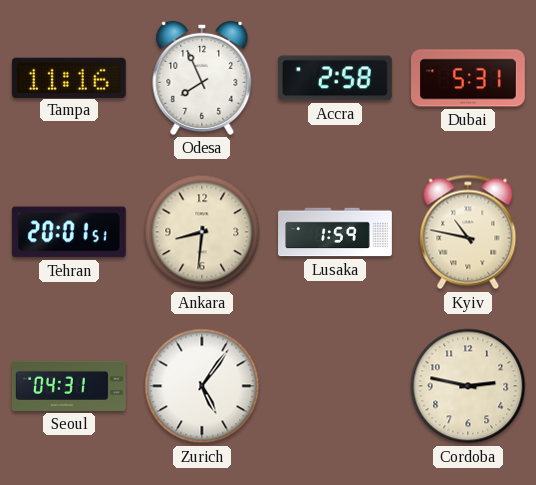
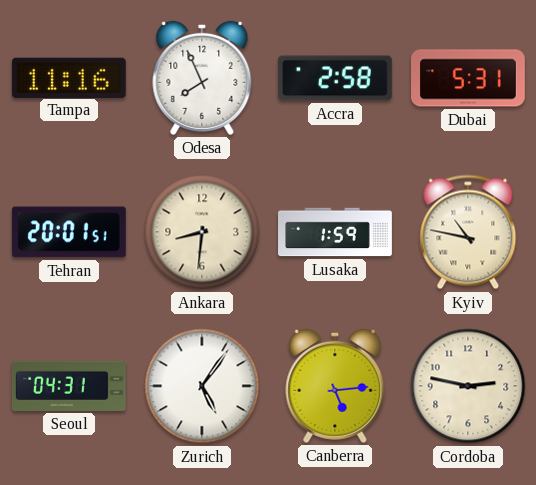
Canberra: none -> 5:14
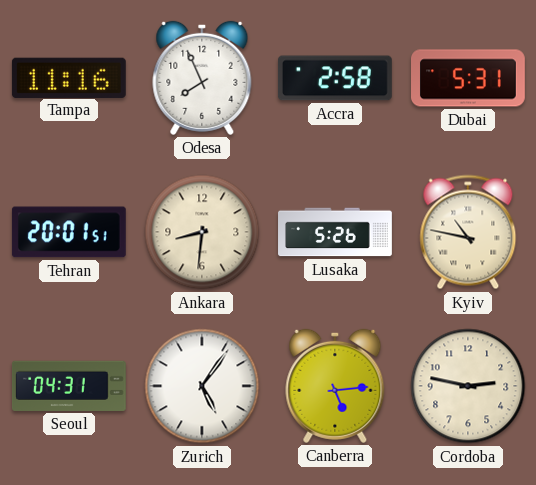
Lusaka: 1:59 -> 5:26
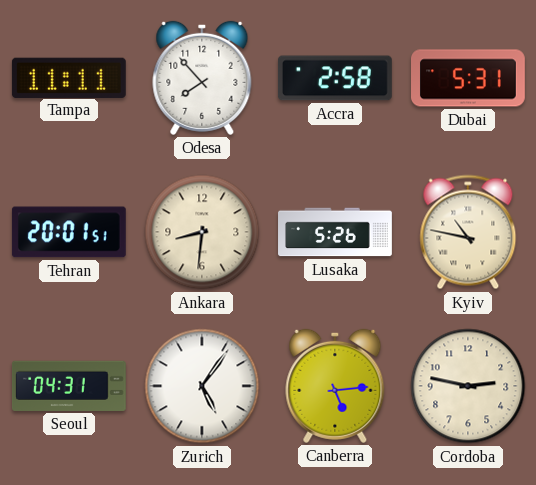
Tampa: 11:16 -> 11:11
Odesa: 7:56 -> 7:53
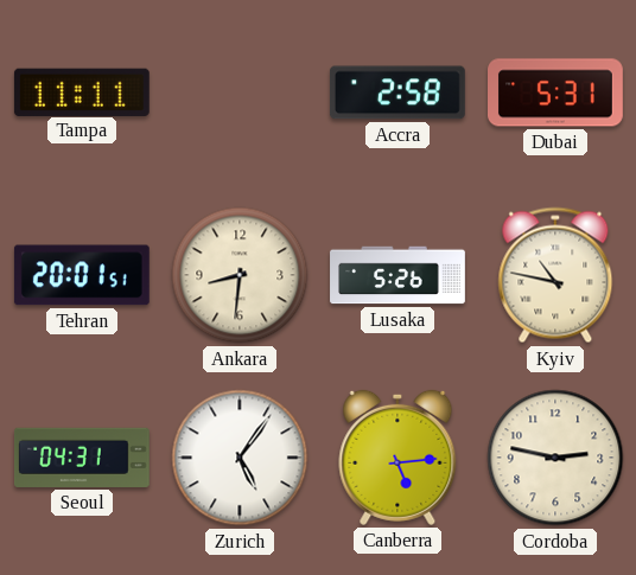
Odesa: 7:53 -> none
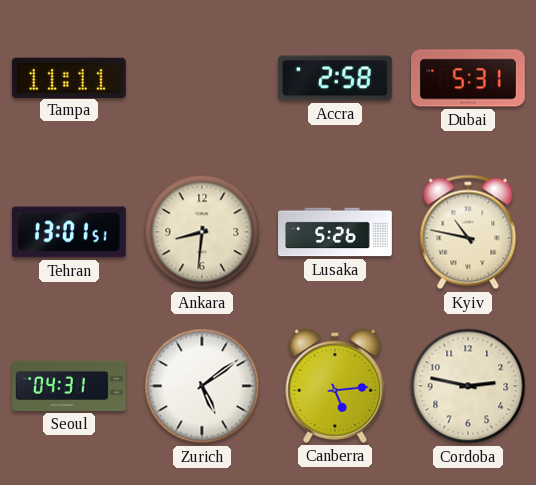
Tehran: 20:01 -> 13:01
Zurich: 5:06 -> 5:09
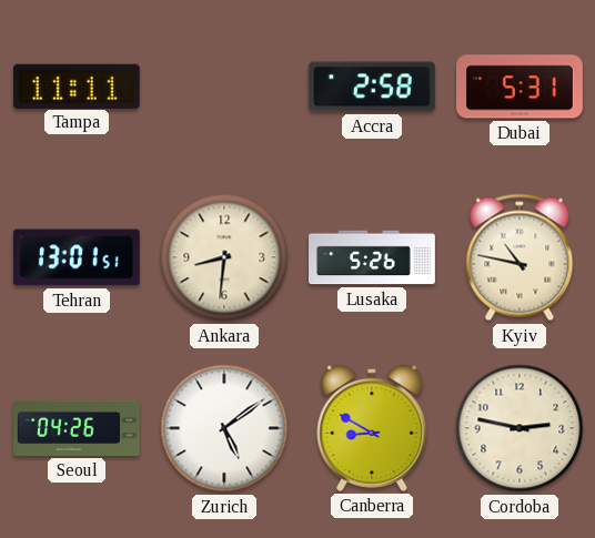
Seoul: 04:31 -> 04:26
Canberra: 5:14 -> 8:50
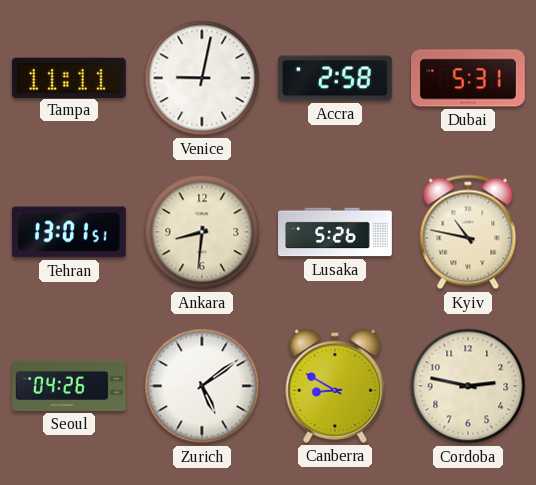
Venice: none -> 9:02
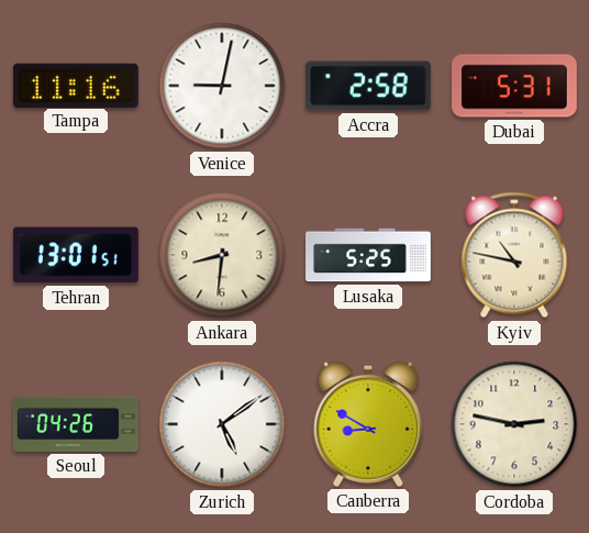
Tampa: 11:11 -> 11:16
Lusaka: 5:26 -> 5:25
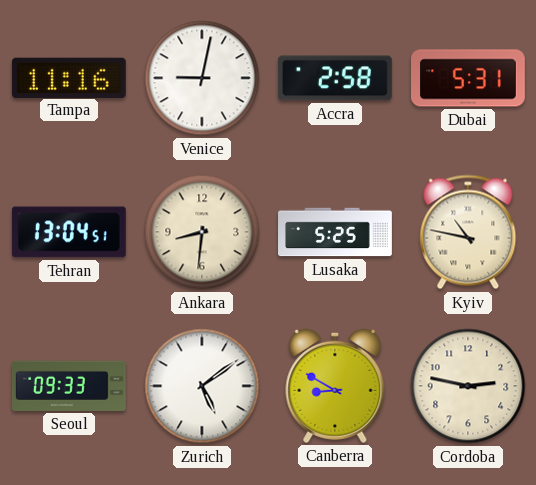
Tehran: 13:01 -> 13:04
Seoul: 04:26 -> 09:33
